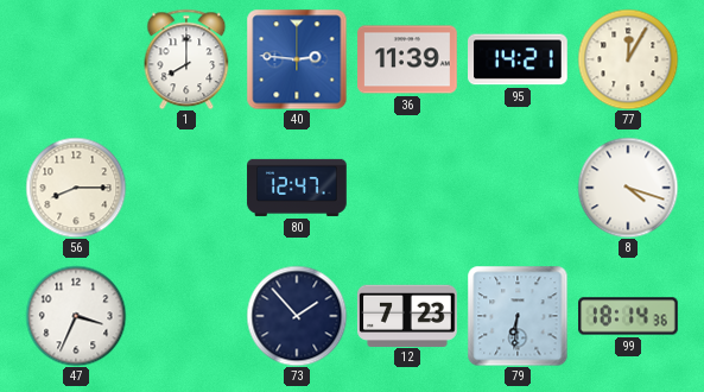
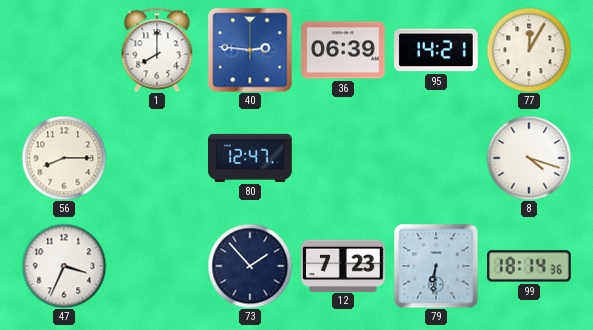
36: 11:39 -> 06:39
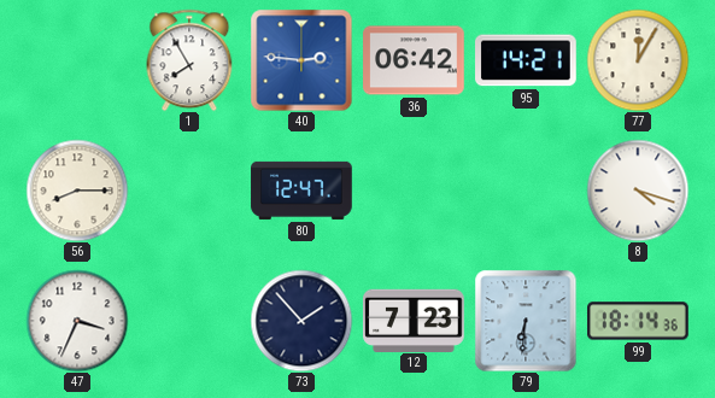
1: 8:00 -> 7:55
36: 06:39 -> 06:42
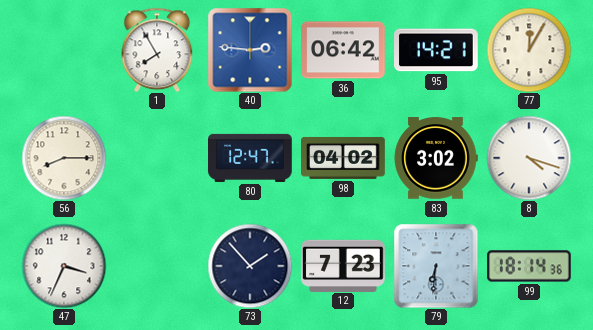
98: none -> 04:02
83: none -> 3:02
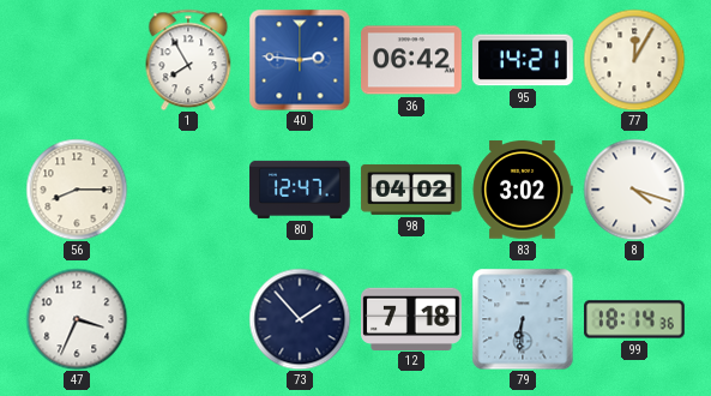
12: 7:23 -> 7:18
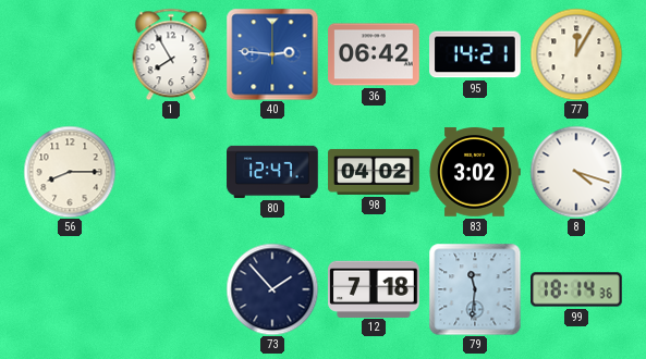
47: 3:34 -> none
79: 6:31 -> 11:31
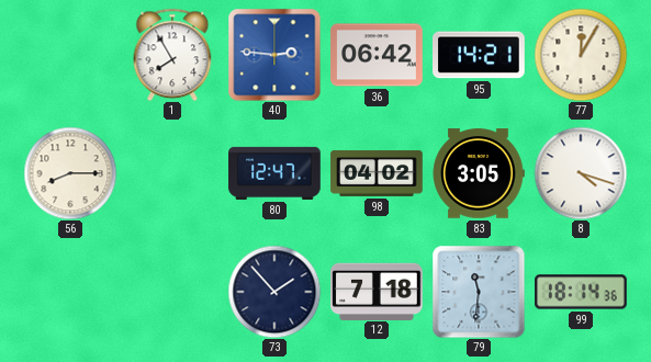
83: 3:02 -> 3:05
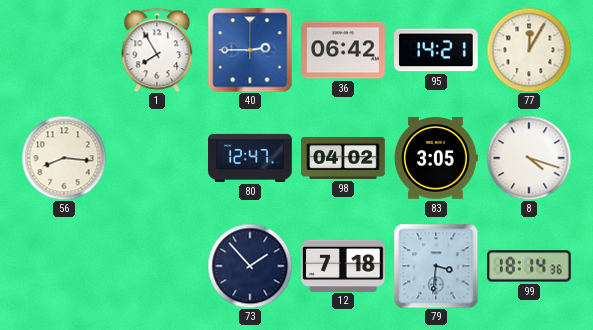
40: 2:46 -> 2:45
56: 8:15 -> 8:16
79: 11:31 -> 3:31
